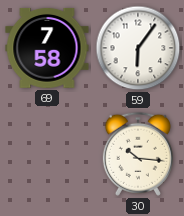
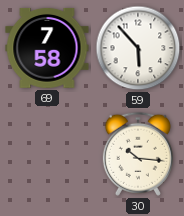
59: 6:06 -> 5:53
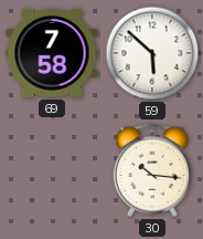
59: 5:53 -> 5:52
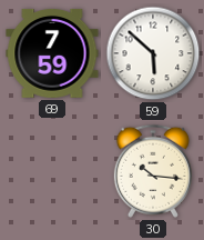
69: 7:58 -> 7:59
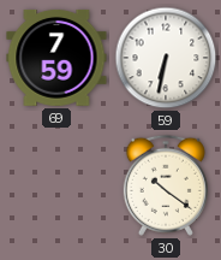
59: 5:52 -> 6:32
30: 10:16 -> 10:21
